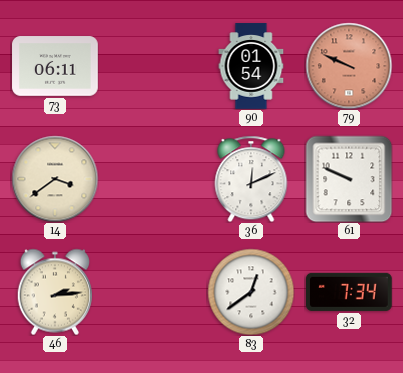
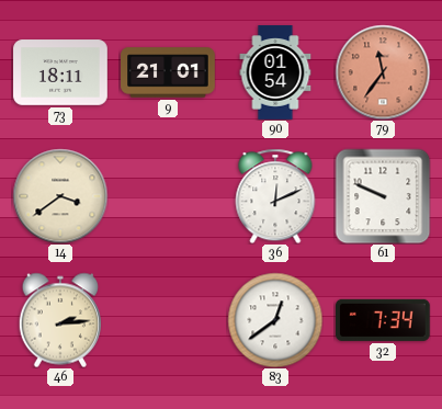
73: 06:11 -> 18:11
9: none -> 21:01
79: 9:49 -> 11:36
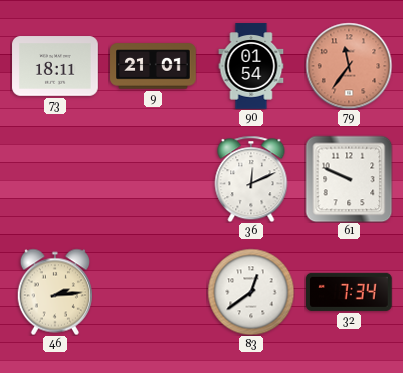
14: 3:39 -> none
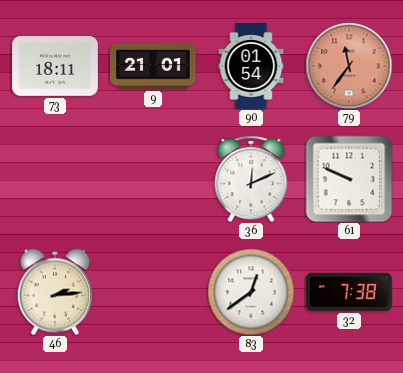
32: 7:34 -> 7:38
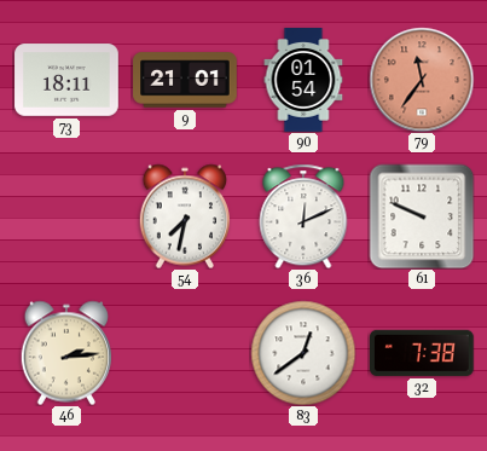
54: none -> 7:32
